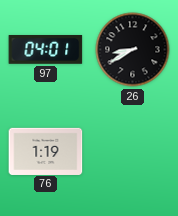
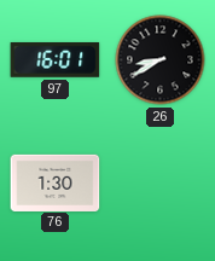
97: 04:01 -> 16:01
76: 1:19 -> 1:30
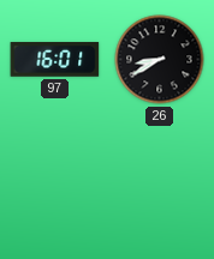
76: 1:30 -> none
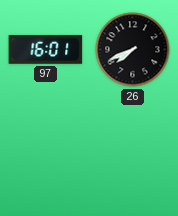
26: 8:40 -> 7:41
